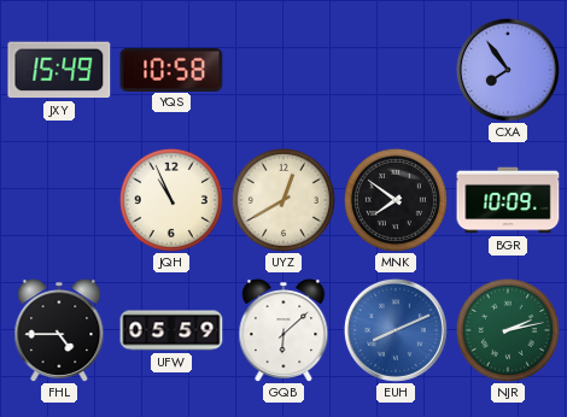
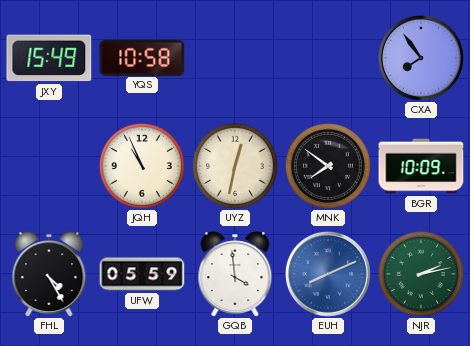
UYZ: 12:40 -> 12:32
FHL: 4:45 -> 4:25
GQB: 6:08 -> 3:59
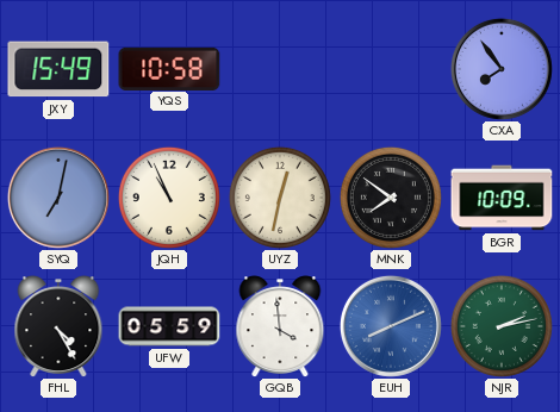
SYQ: none -> 7:02
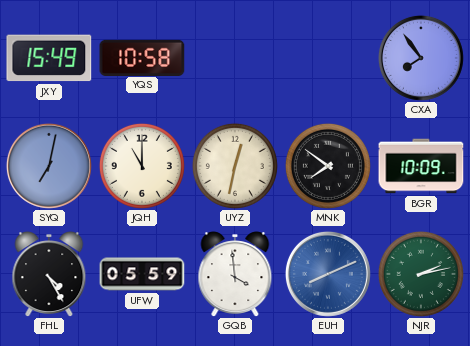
JQH: 10:56 -> 11:00
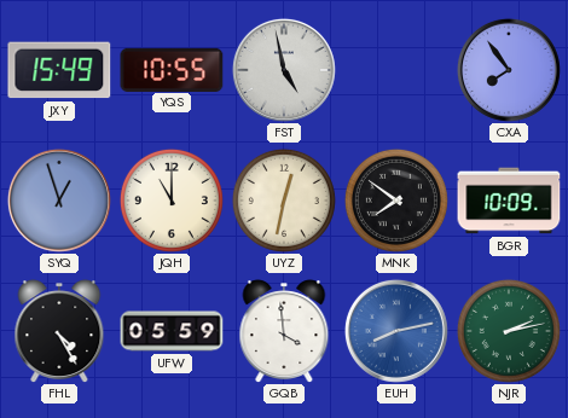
YQS: 10:58 -> 10:55
FST: none -> 4:58
SYQ: 7:02 -> 12:57
EUH: 8:11 -> 8:13
